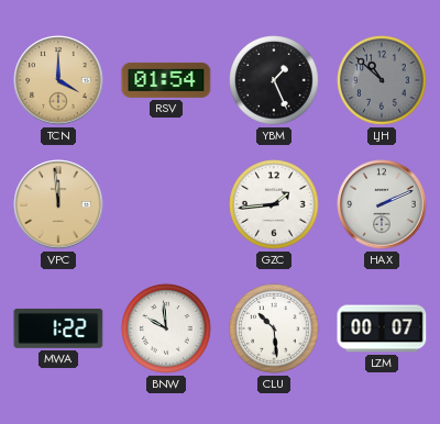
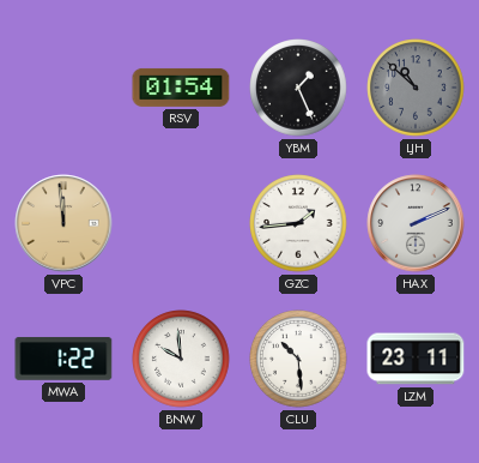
TCN: 4:00 -> none
LZM: 00:07 -> 23:11
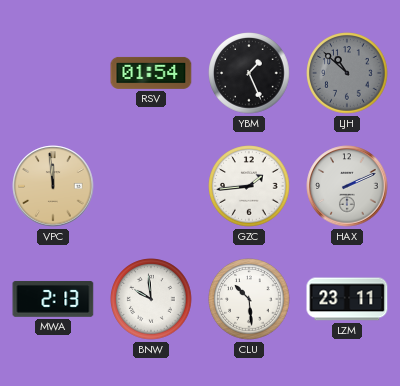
MWA: 1:22 -> 2:13
